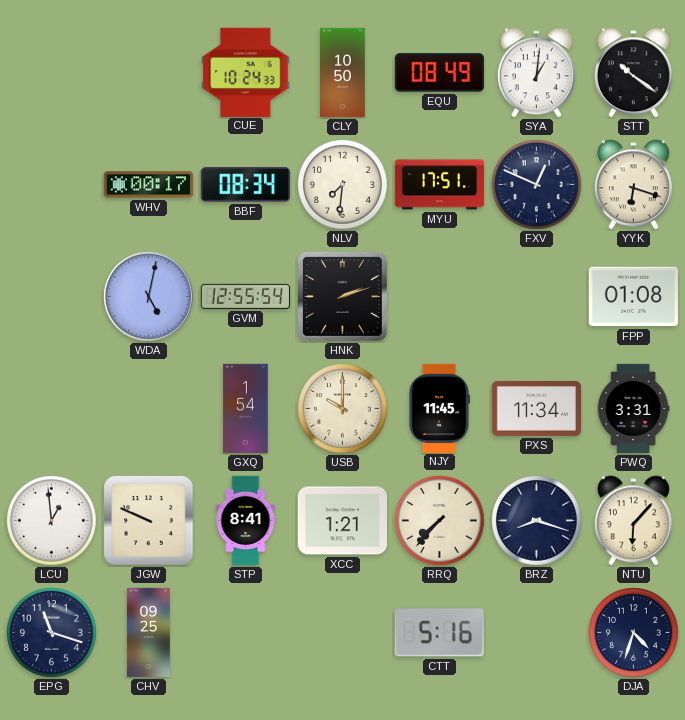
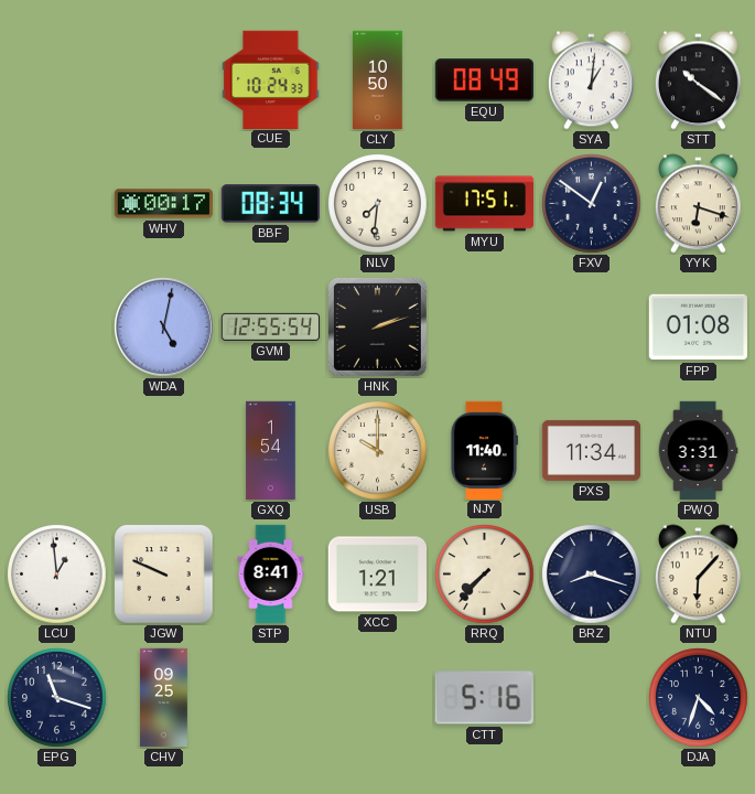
FXV: 12:49 -> 12:51
NJY: 11:45 -> 11:40
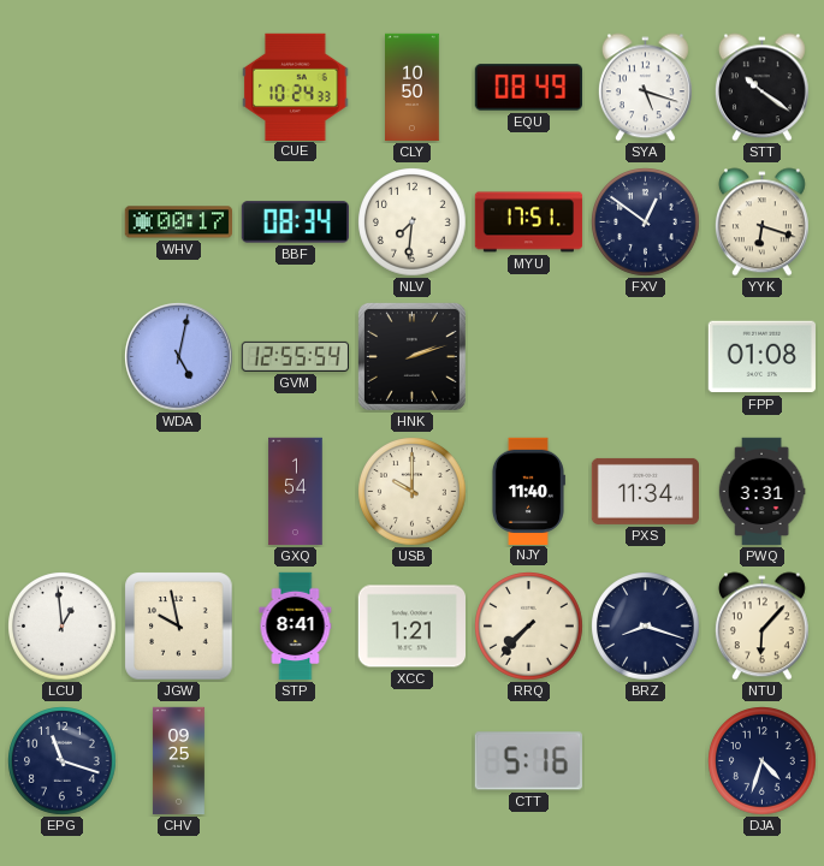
SYA: 1:01 -> 5:18
JGW: 9:49 -> 9:58
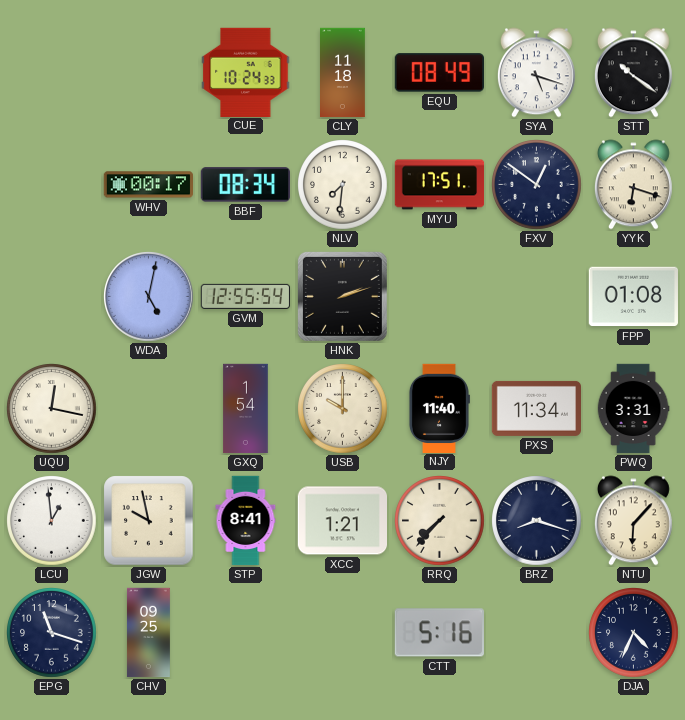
CLY: 10:50 -> 11:18
UQU: none -> 12:17
DJA: 4:33 -> 4:34
